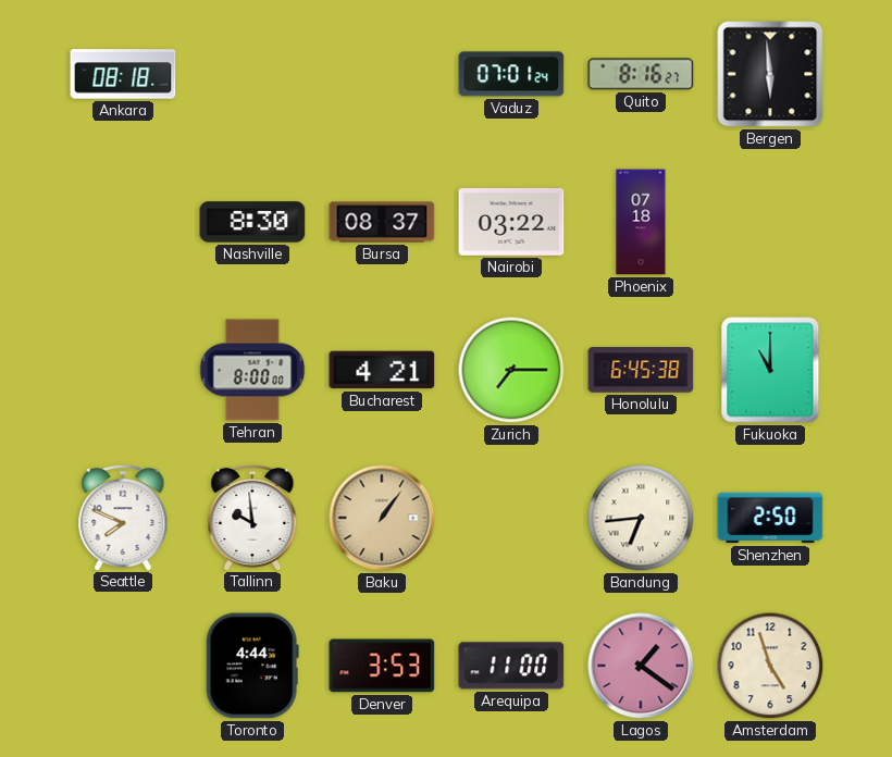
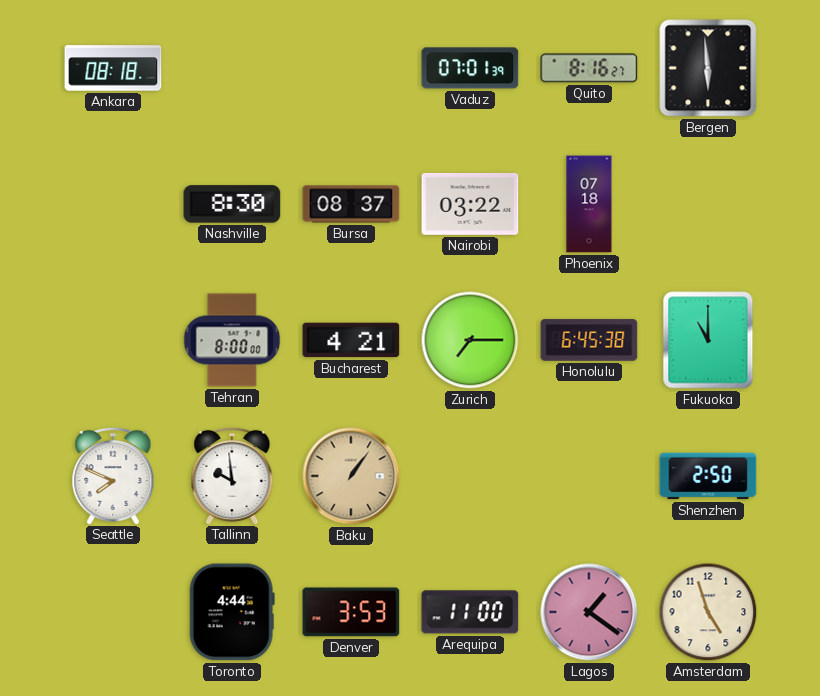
Vaduz: 07:01:24 -> 07:01:39
Bandung: 6:44 -> none
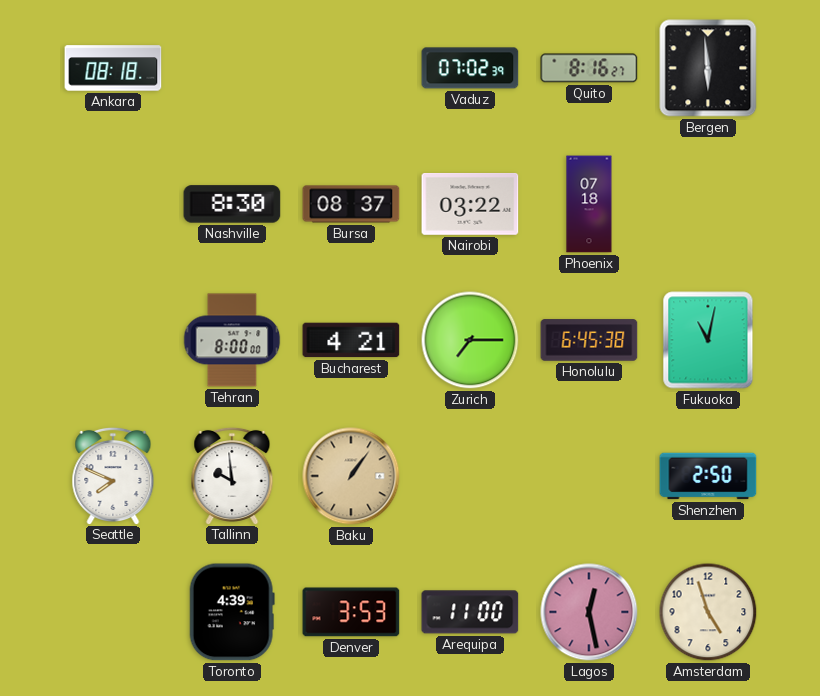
Vaduz: 07:01 -> 07:02
Fukuoka: 11:00 -> 11:02
Toronto: 4:44 -> 4:39
Lagos: 1:21 -> 12:28
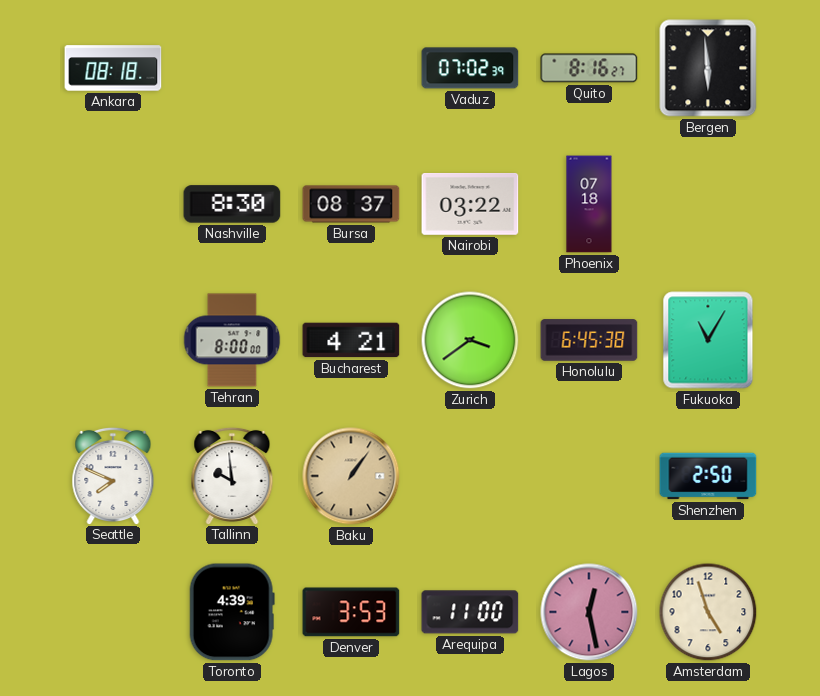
Zurich: 7:15 -> 3:39
Fukuoka: 11:02 -> 11:05
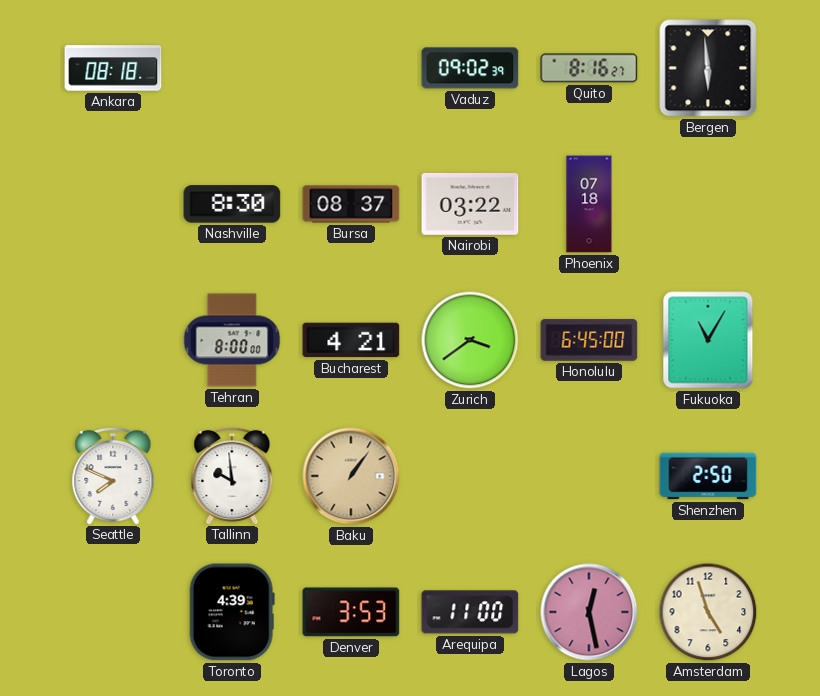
Vaduz: 07:02 -> 09:02
Honolulu: 6:45:38 -> 6:45:00
